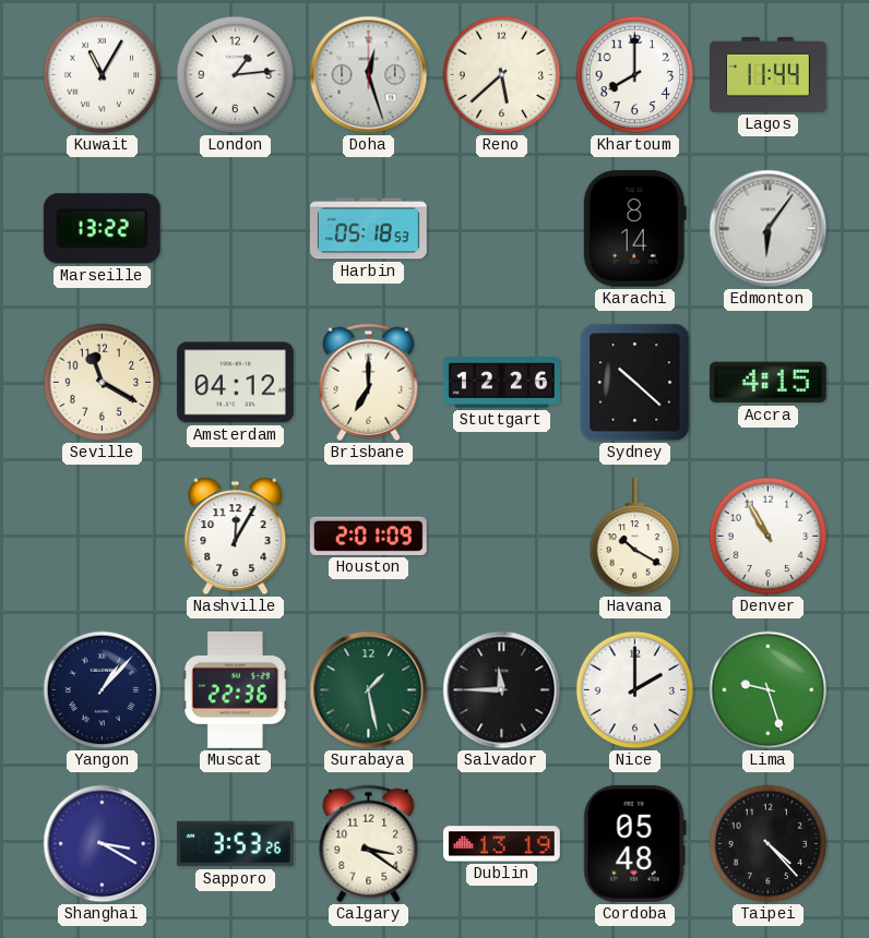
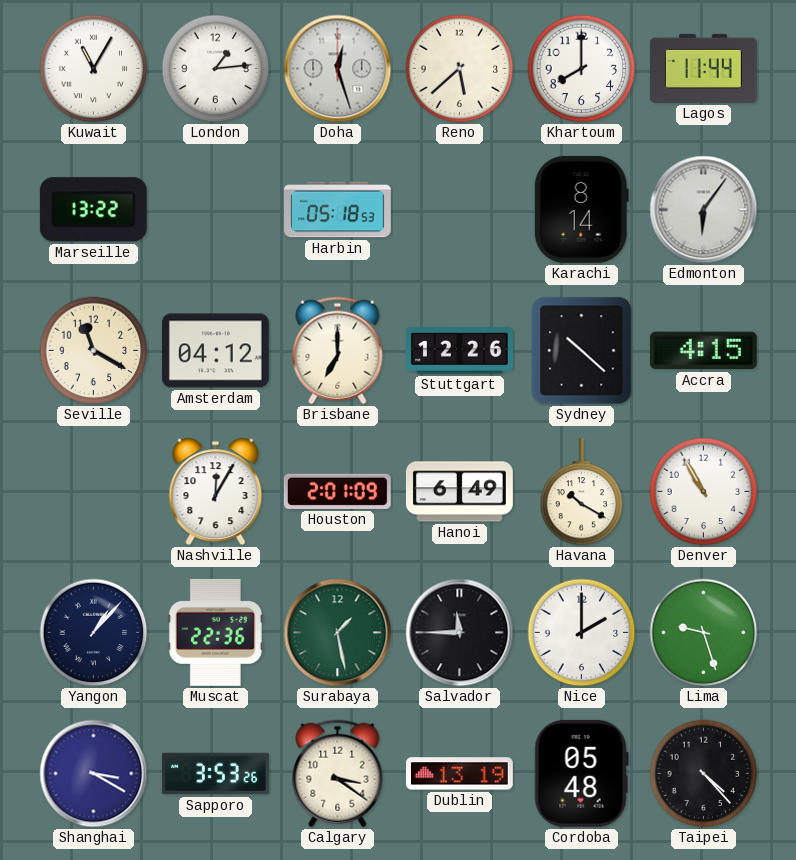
Hanoi: none -> 6:49
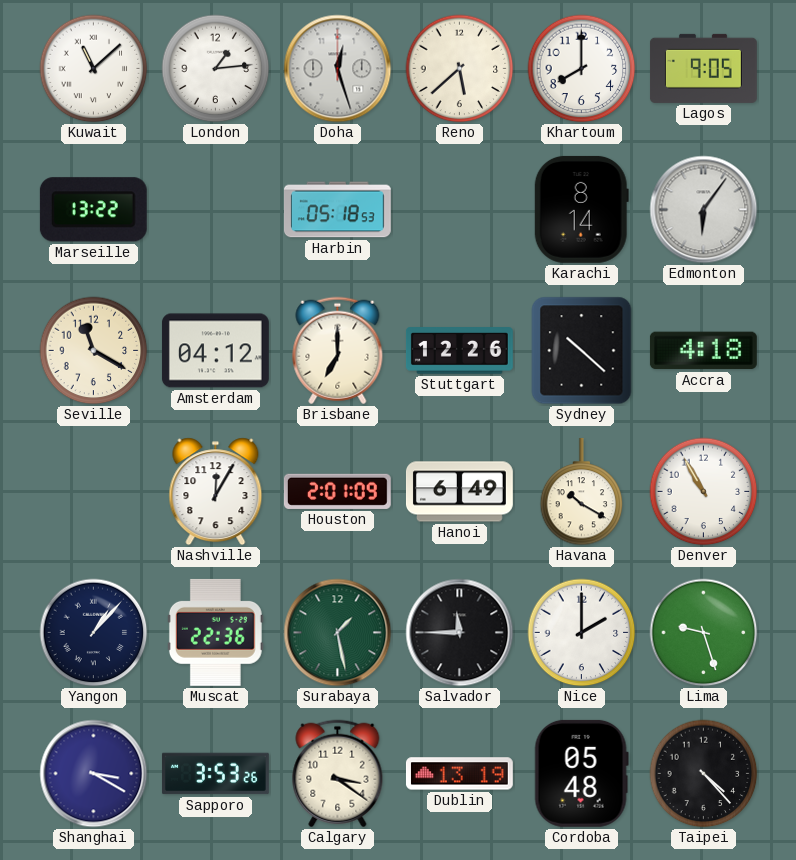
Kuwait: 11:05 -> 11:08
Lagos: 11:44 -> 9:05
Accra: 4:15 -> 4:18
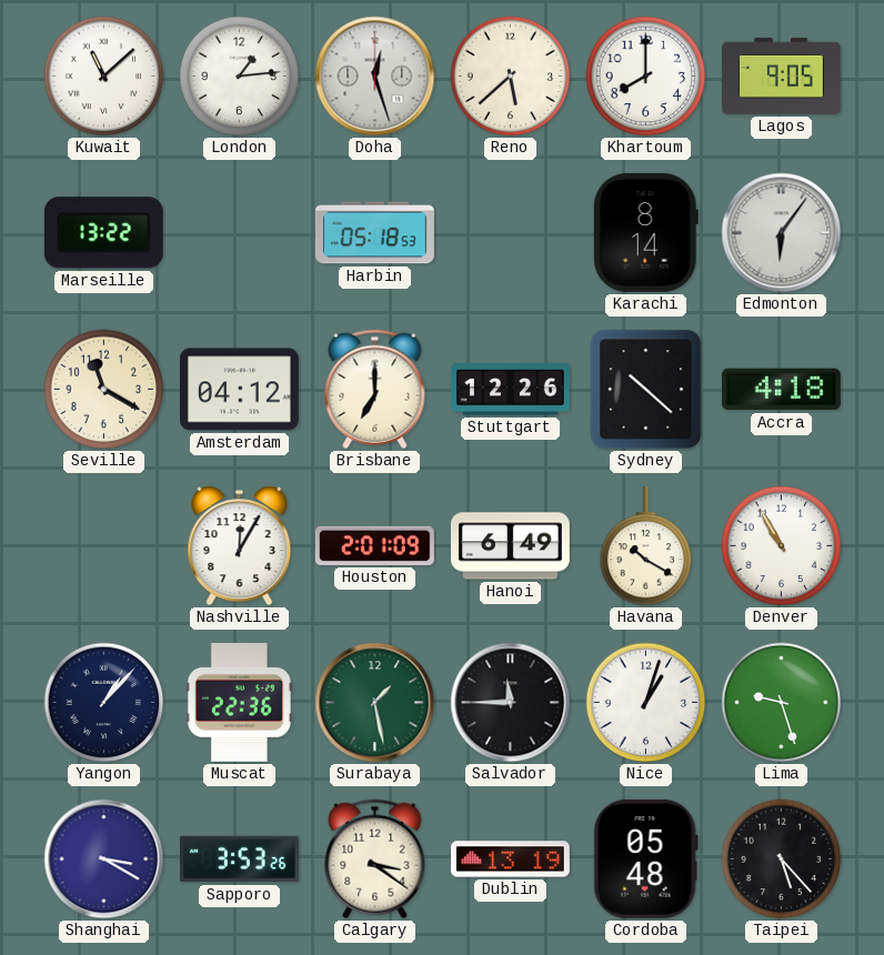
Nice: 2:00 -> 1:03
Taipei: 4:23 -> 5:23
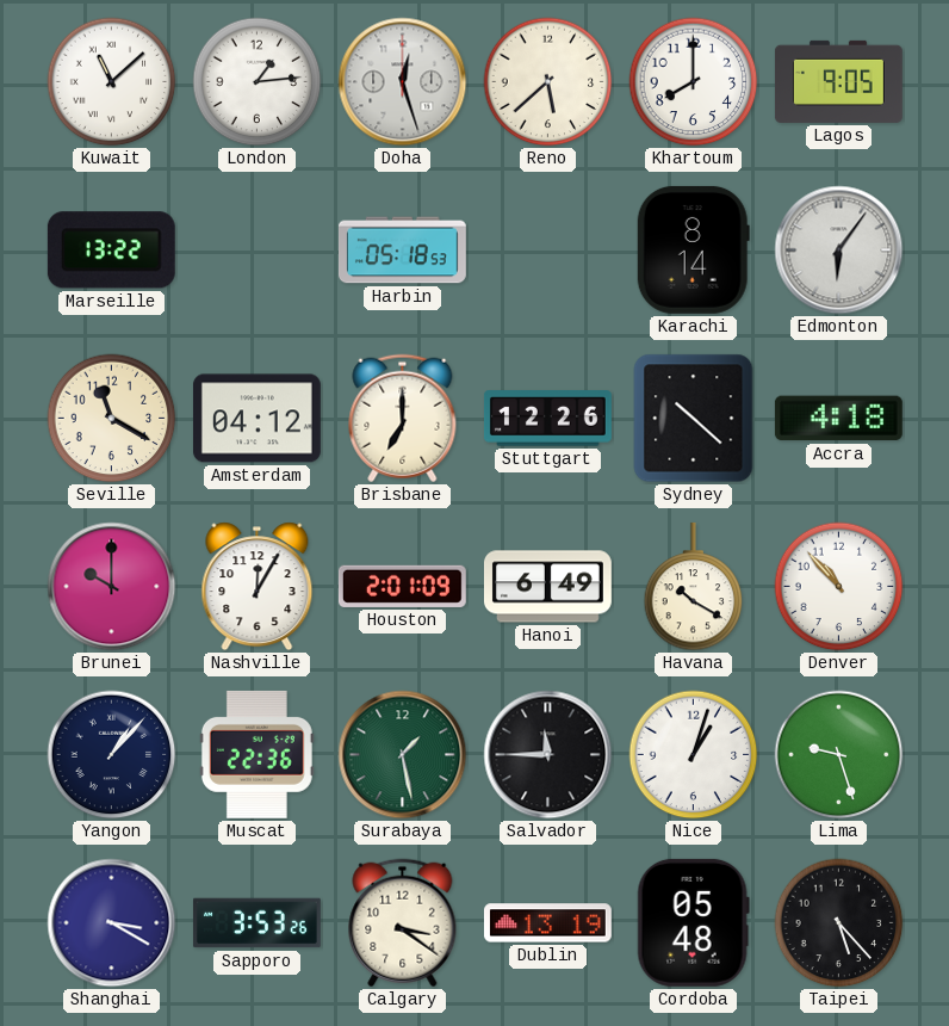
Brunei: none -> 10:00
Denver: 10:55 -> 10:53
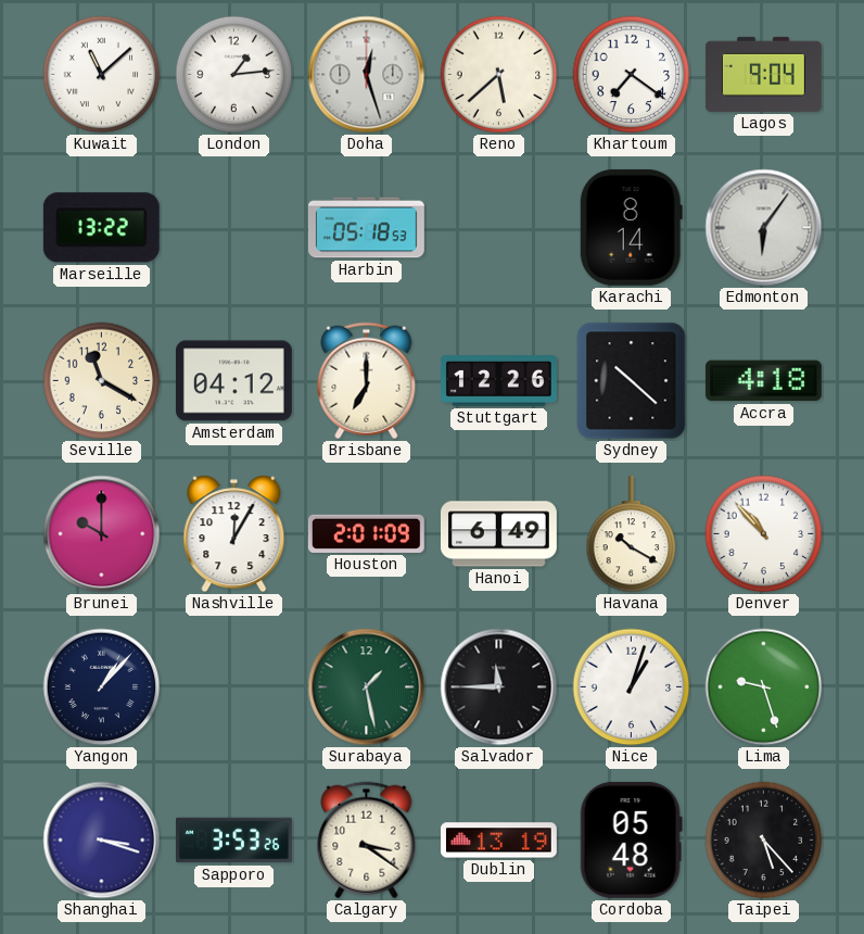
Khartoum: 8:00 -> 7:21
Lagos: 9:05 -> 9:04
Muscat: 22:36 -> none
Shanghai: 3:20 -> 3:18
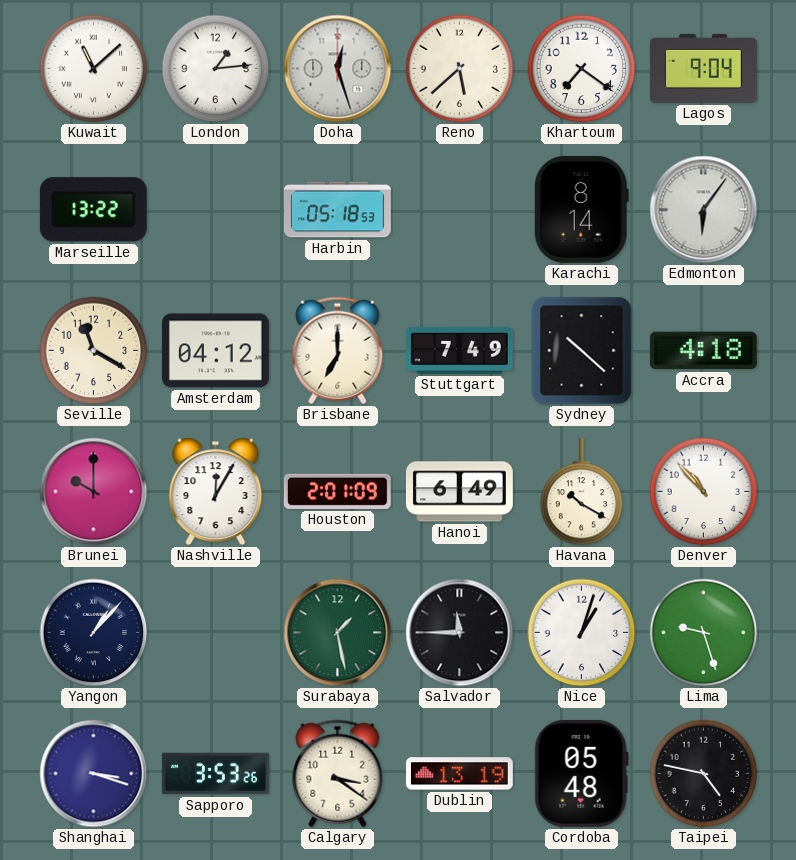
Stuttgart: 12:26 -> 7:49
Taipei: 5:23 -> 4:47
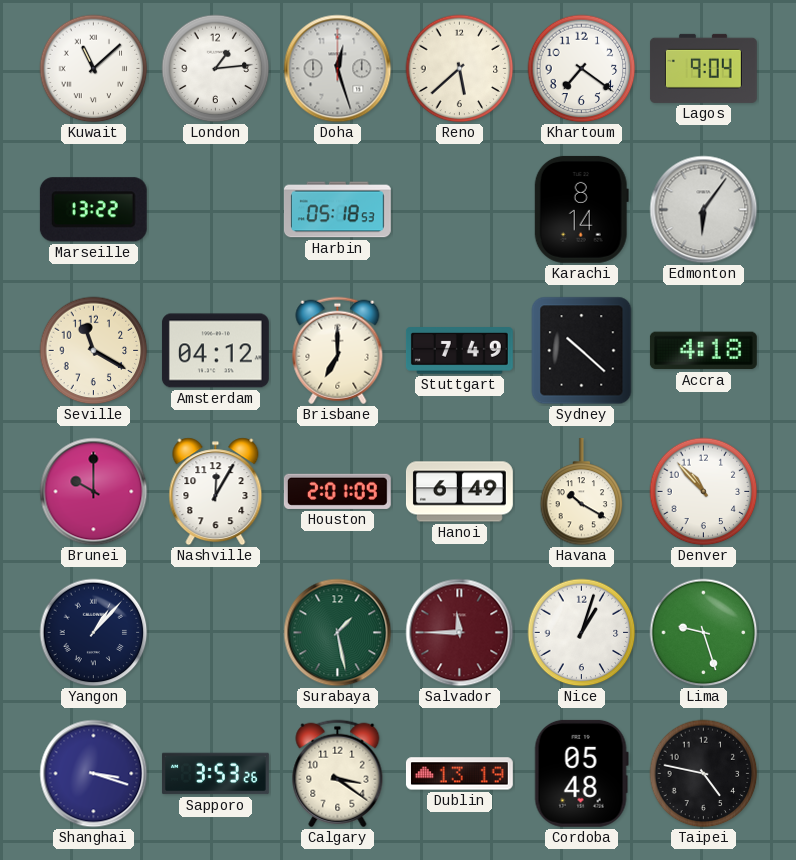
Salvador dial: black -> burgundy
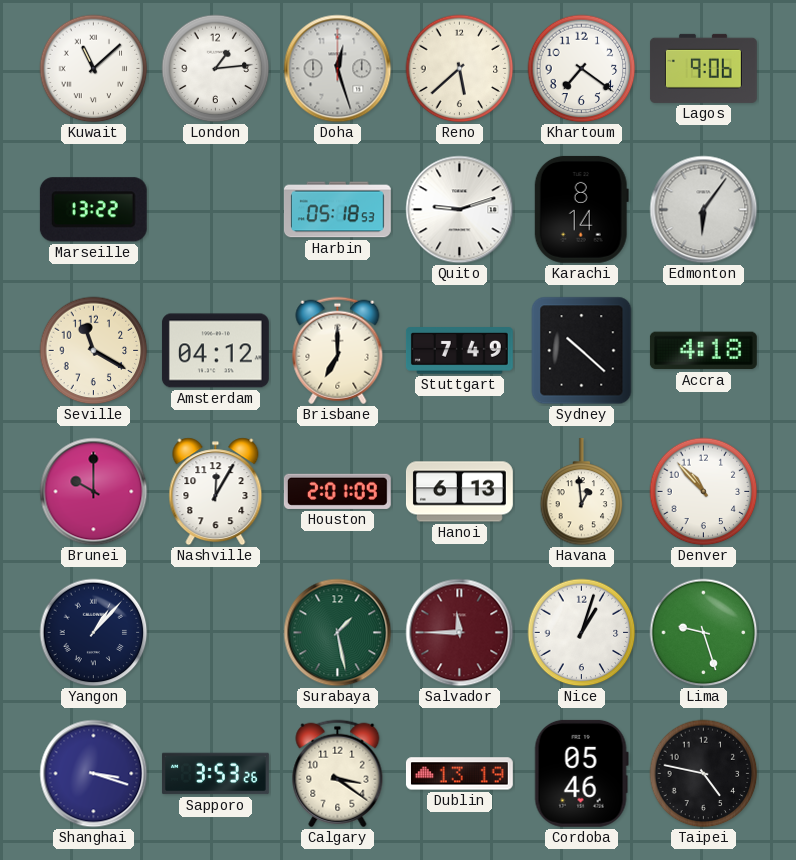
Lagos: 9:04 -> 9:06
Quito: none -> 9:12
Hanoi: 6:49 -> 6:13
Havana: 10:20 -> 12:59
Cordoba: 05:48 -> 05:46
